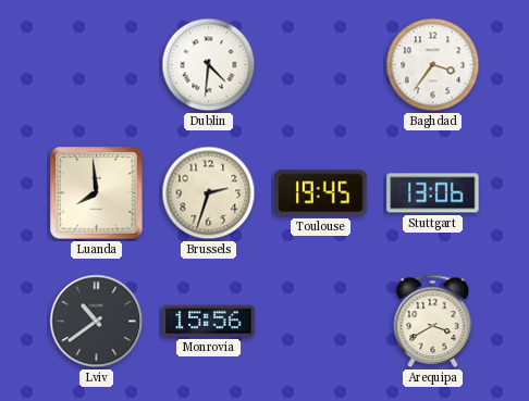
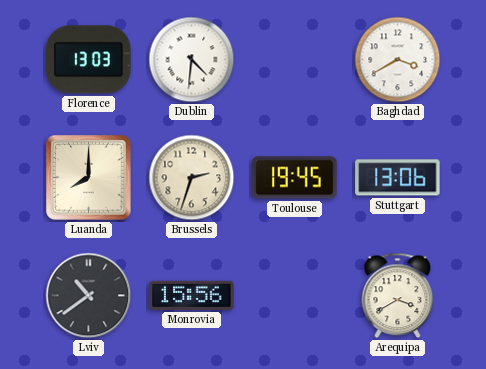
Florence: none -> 13:03
Baghdad: 3:36 -> 3:40
Luanda: 7:59 -> 8:00
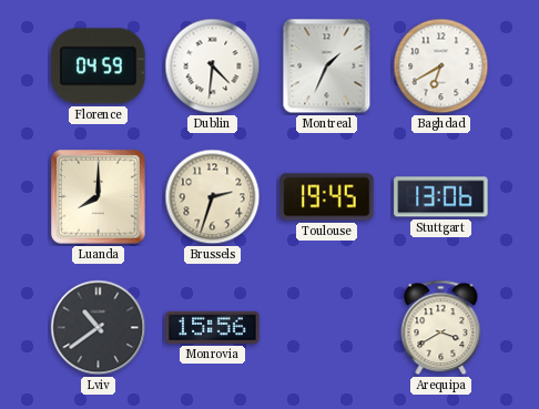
Florence: 13:03 -> 04:59
Montreal: none -> 1:34
Baghdad: 3:40 -> 6:40
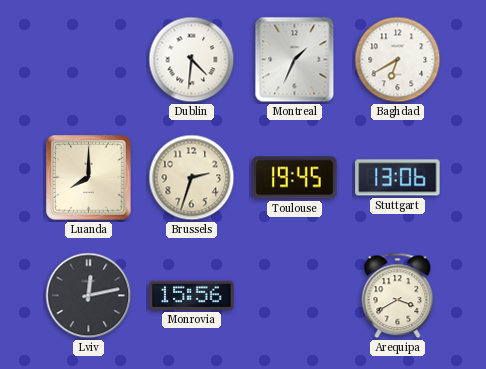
Florence: 04:59 -> none
Lviv: 10:39 -> 12:13
